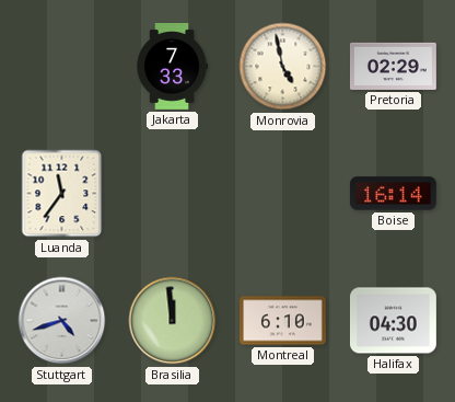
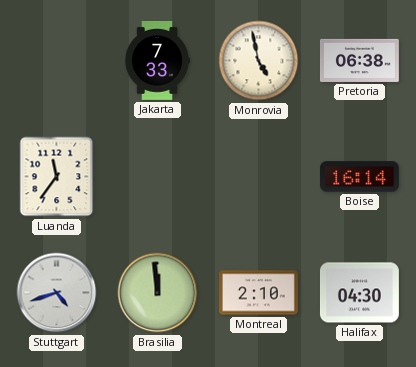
Pretoria: 02:29 -> 06:38
Montreal: 6:10 -> 2:10
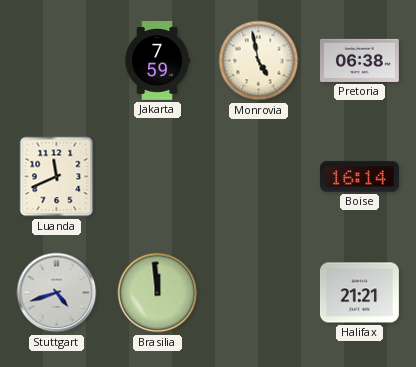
Jakarta: 7:33 -> 7:59
Luanda: 11:36 -> 11:41
Montreal: 2:10 -> none
Halifax: 04:30 -> 21:21
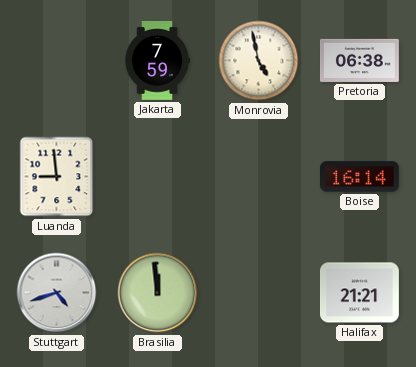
Luanda: 11:41 -> 8:59
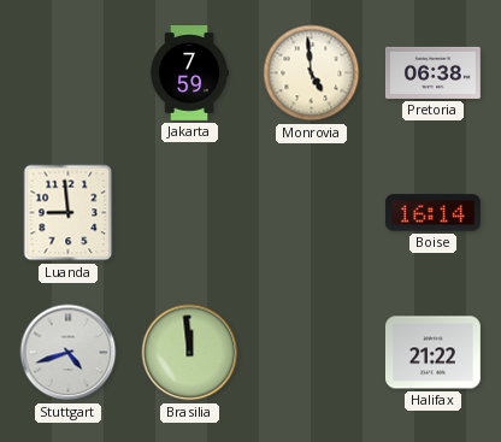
Monrovia: 4:58 -> 4:59
Halifax: 21:21 -> 21:22
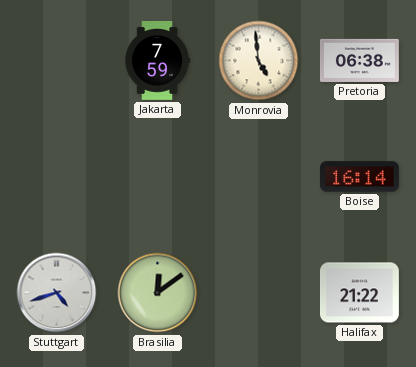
Luanda: 8:59 -> none
Brasilia: 11:59 -> 12:09
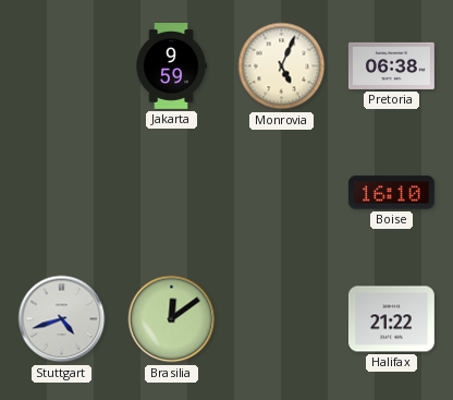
Jakarta: 7:59 -> 9:59
Monrovia: 4:59 -> 5:04
Boise: 16:14 -> 16:10
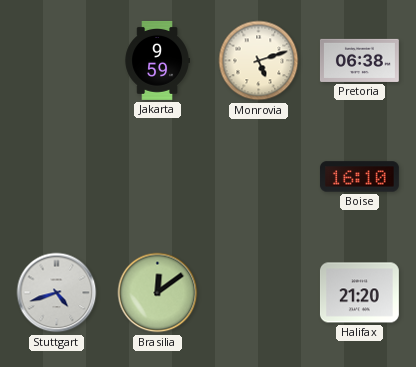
Monrovia: 5:04 -> 5:12
Halifax: 21:22 -> 21:20
